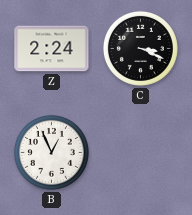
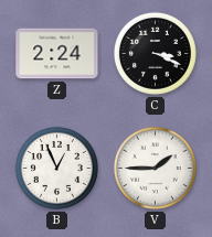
V: none -> 1:45
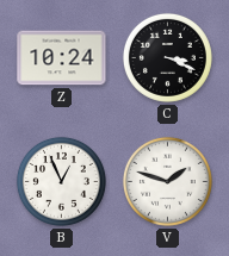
Z: 2:24 -> 10:24
V: 1:45 -> 1:48
